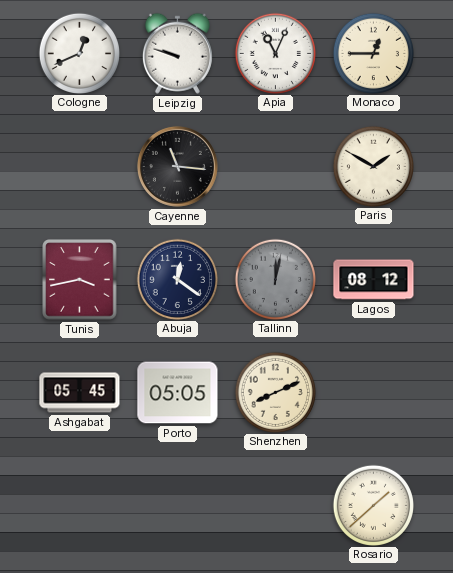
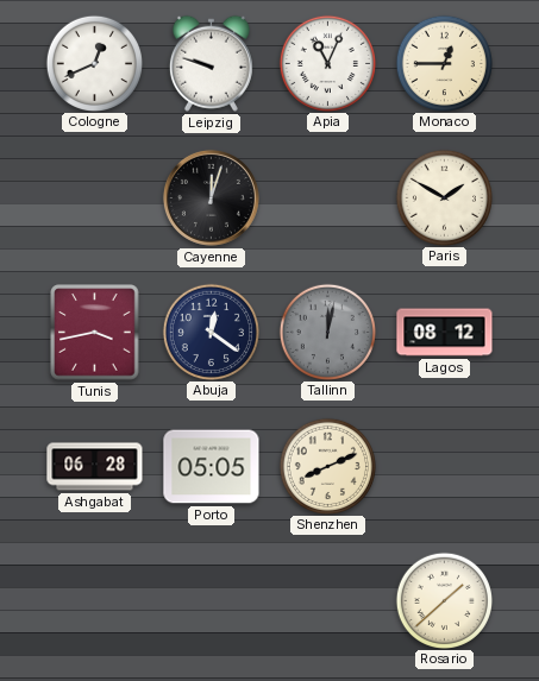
Cayenne: 11:16 -> 12:03
Ashgabat: 05:45 -> 06:28
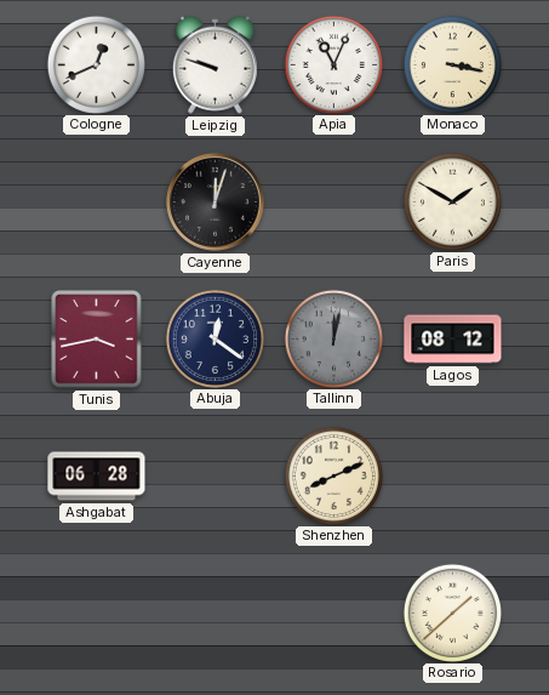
Monaco: 12:45 -> 3:17
Porto: 05:05 -> none
